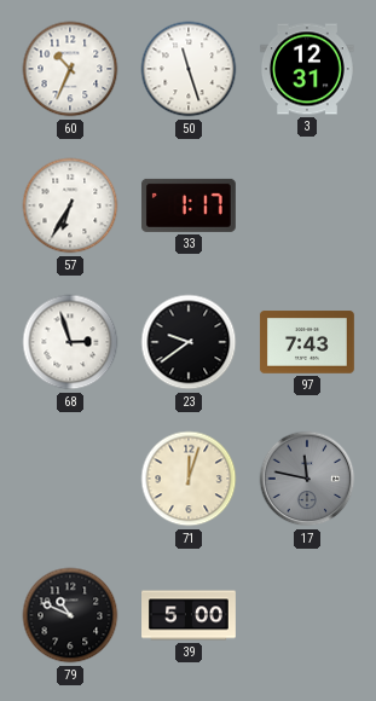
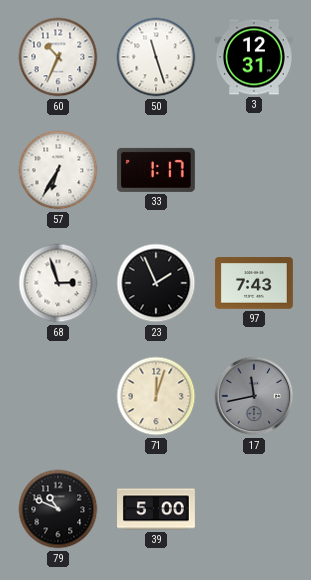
23: 9:39 -> 1:56
17: 11:47 -> 11:43
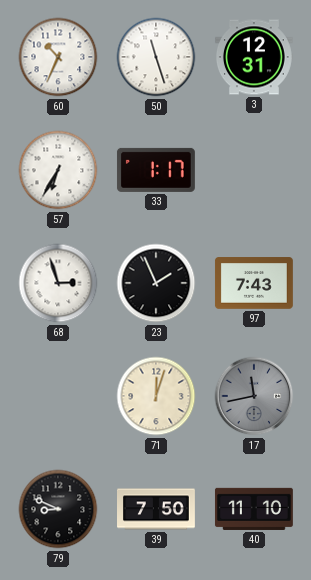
79: 10:49 -> 8:49
39: 5:00 -> 7:50
40: none -> 11:10
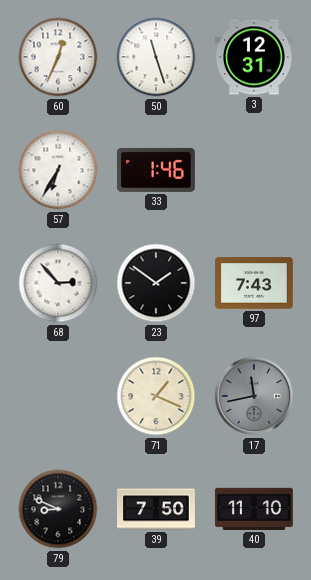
60: 10:34 -> 12:34
33: 1:17 -> 1:46
68: 2:57 -> 2:53
23: 1:56 -> 1:51
71: 12:03 -> 1:19
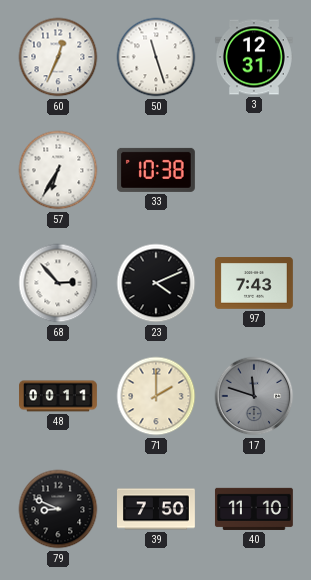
33: 1:46 -> 10:38
23: 1:51 -> 4:11
48: none -> 00:11
71: 1:19 -> 2:00
17: 11:43 -> 11:48
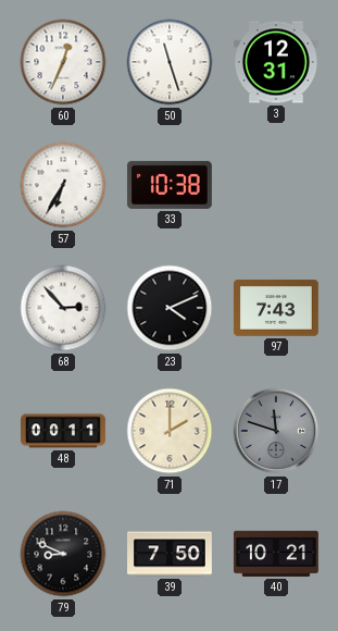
40: 11:10 -> 10:21
